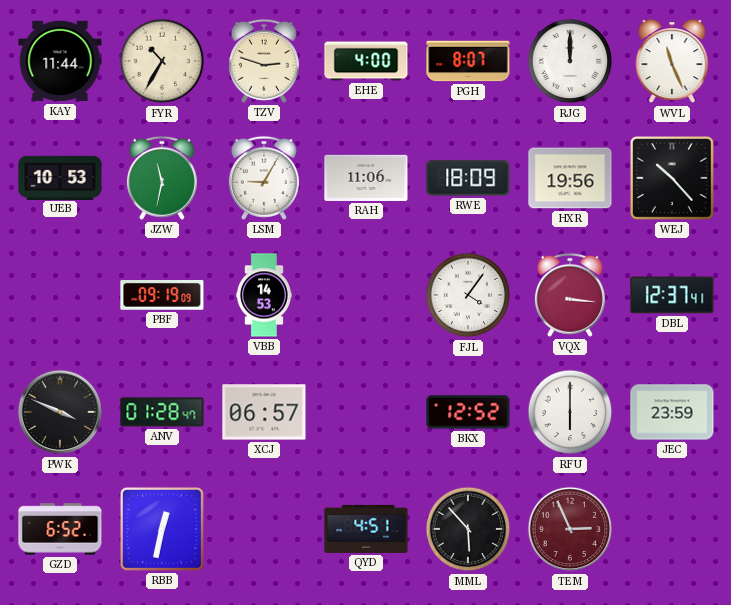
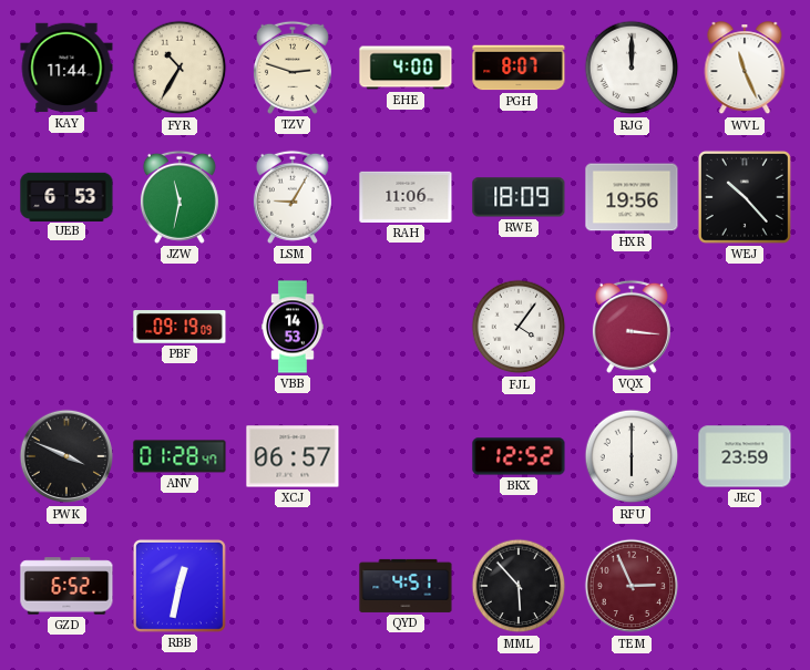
UEB: 10:53 -> 6:53
DBL: 12:37 -> none
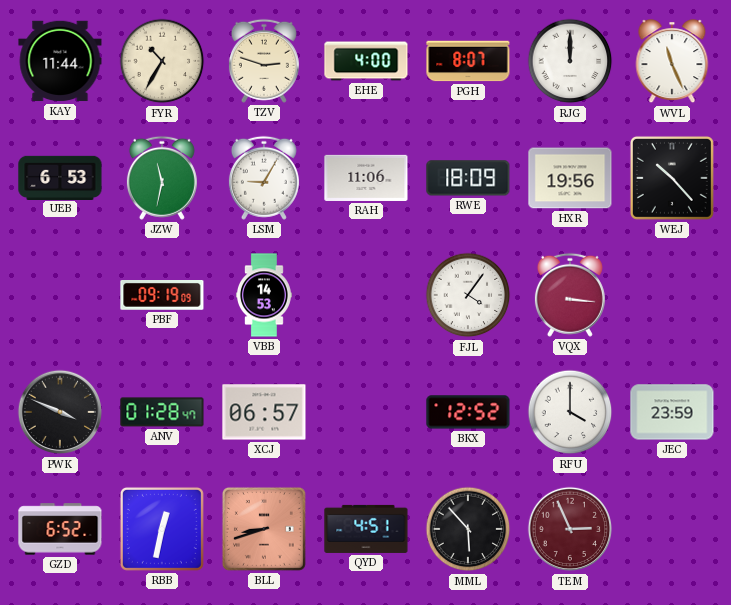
RFU: 6:00 -> 4:00
BLL: none -> 8:42
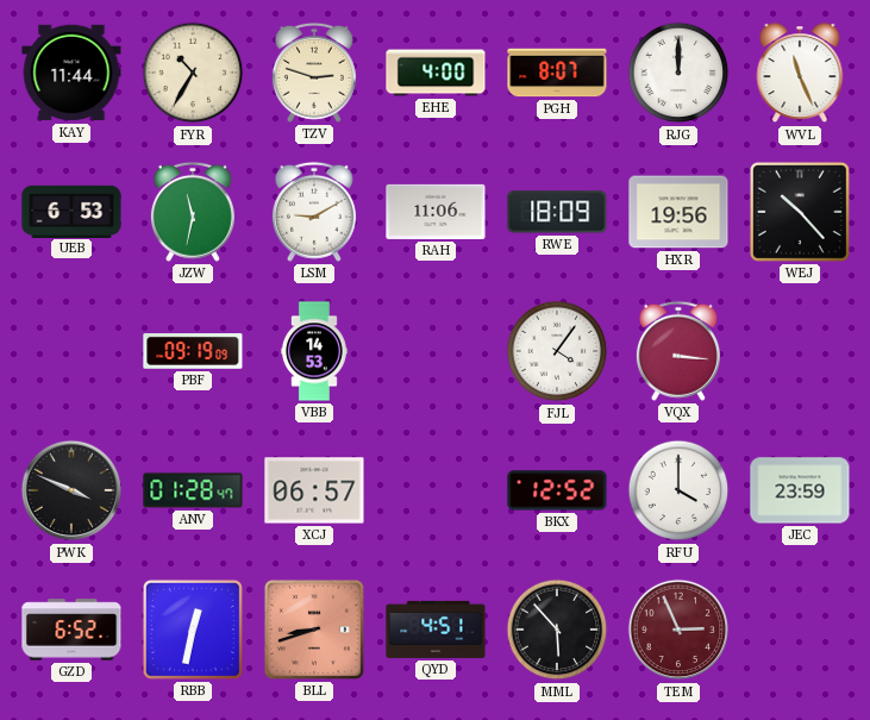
LSM: 9:05 -> 9:10
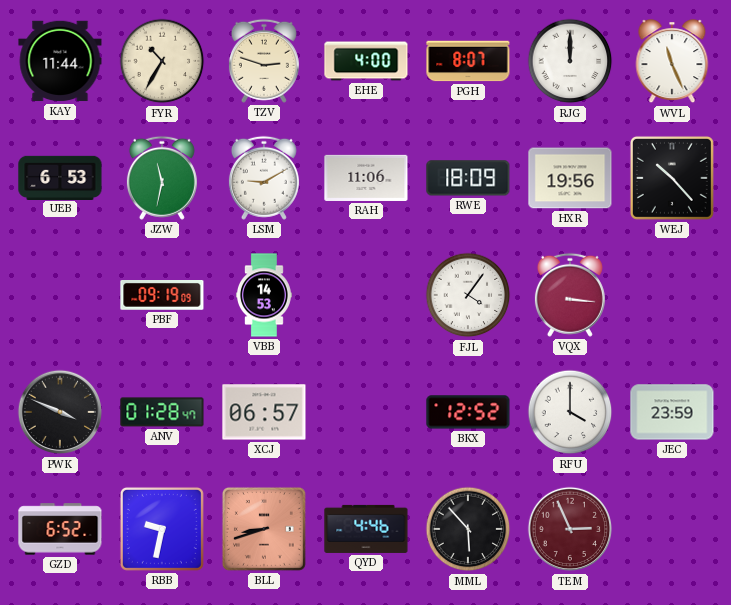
RBB: 12:32 -> 9:32
QYD: 4:51 -> 4:46
